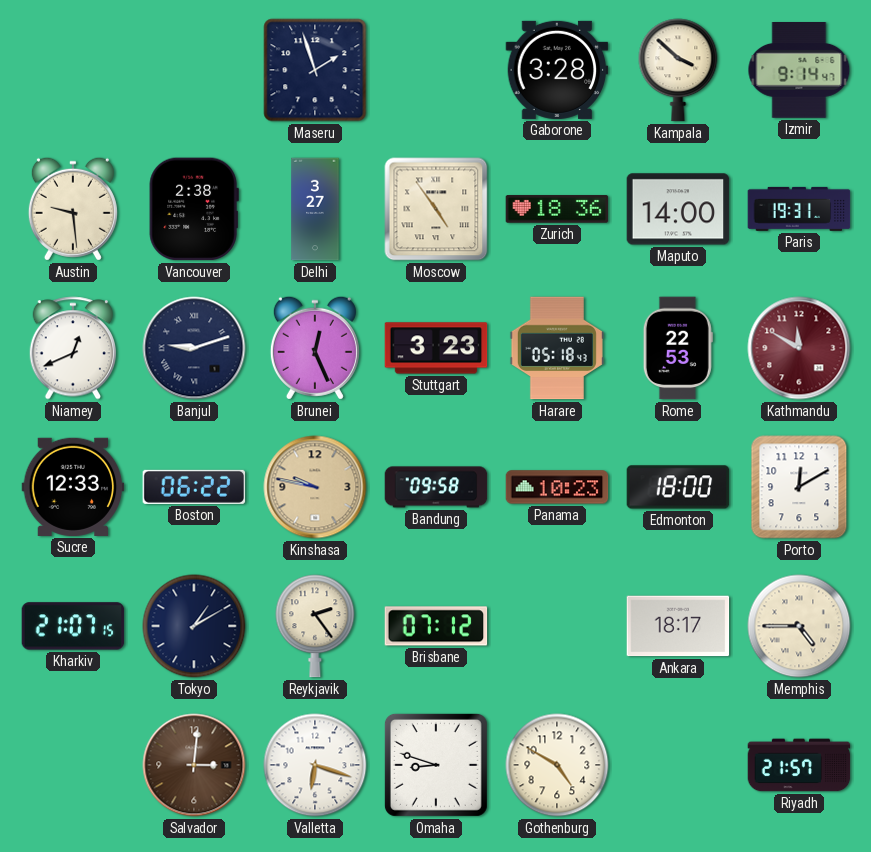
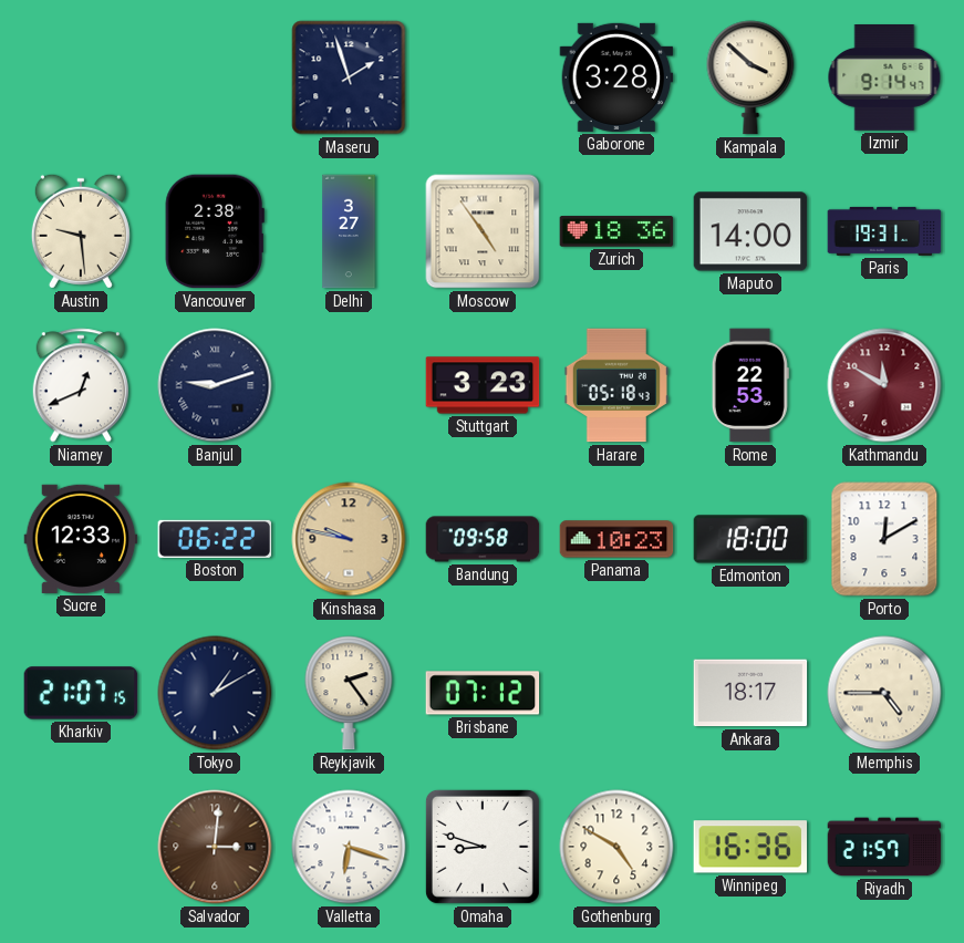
Brunei: 12:26 -> none
Winnipeg: none -> 16:36
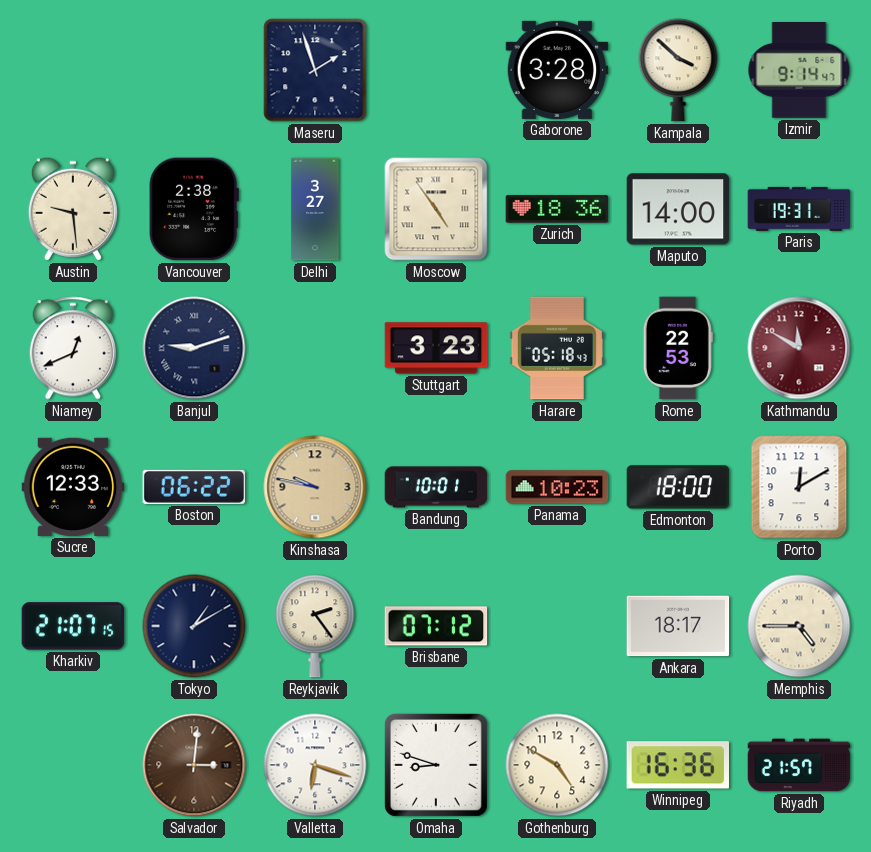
Bandung: 09:58 -> 10:01
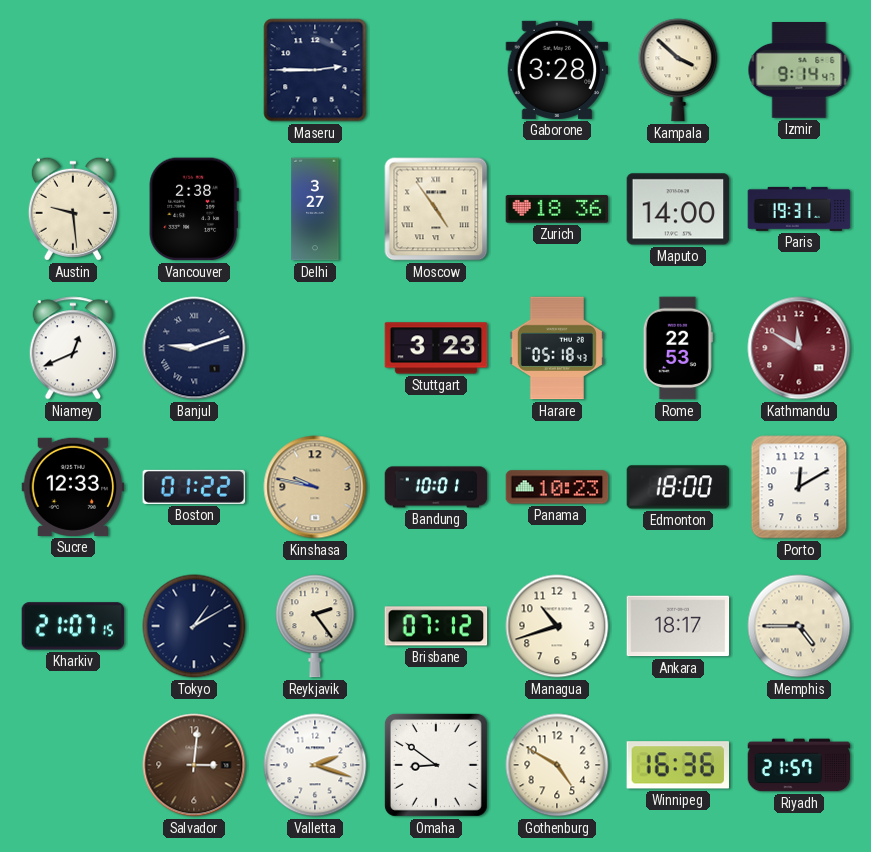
Maseru: 1:57 -> 2:45
Boston: 06:22 -> 01:22
Managua: none -> 10:42
Valletta: 6:18 -> 2:18
Omaha: 8:48 -> 8:51
